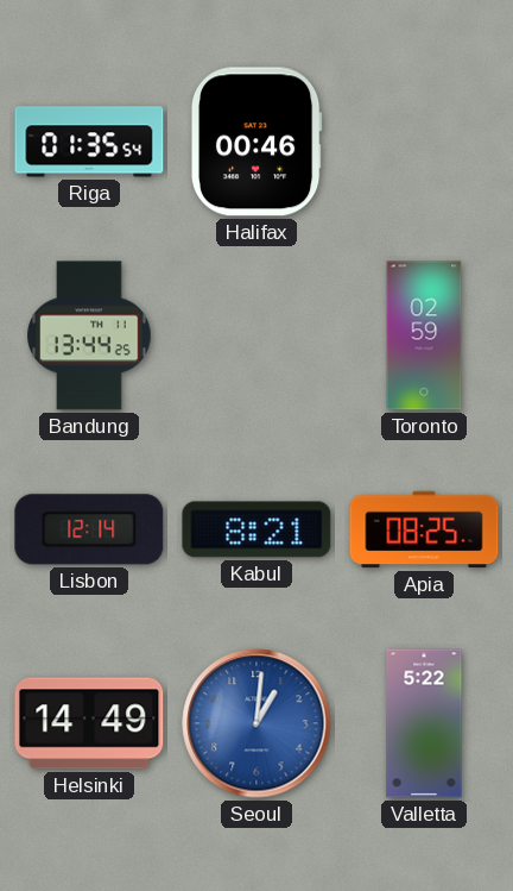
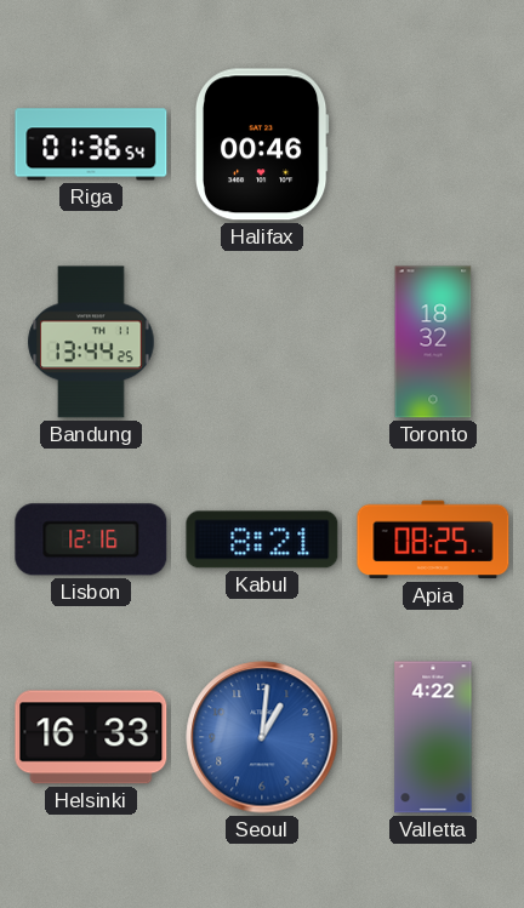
Riga: 01:35 -> 01:36
Toronto: 02:59 -> 18:32
Lisbon: 12:14 -> 12:16
Helsinki: 14:49 -> 16:33
Valletta: 5:22 -> 4:22
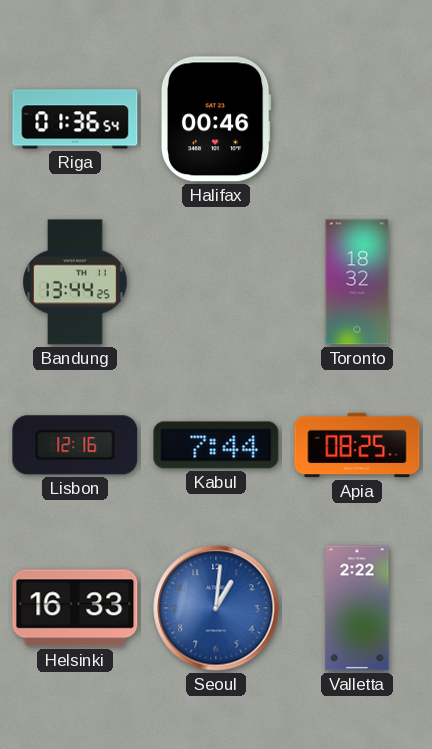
Kabul: 8:21 -> 7:44
Valletta: 4:22 -> 2:22
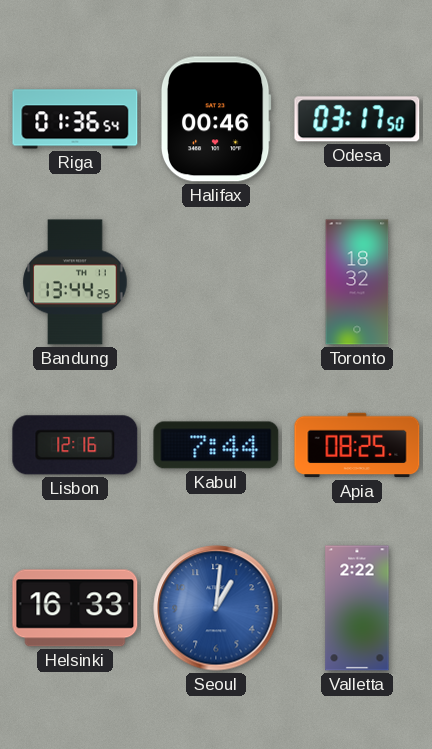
Odesa: none -> 03:17
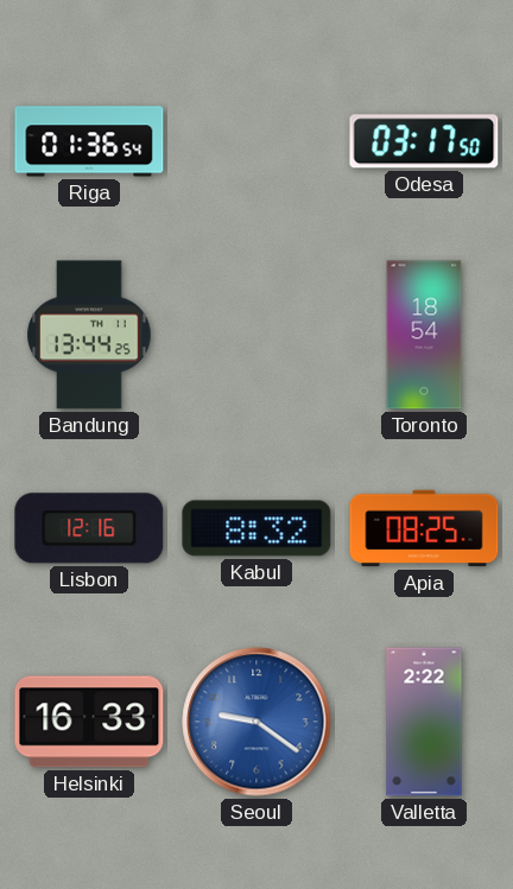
Halifax: 00:46 -> none
Toronto: 18:32 -> 18:54
Kabul: 7:44 -> 8:32
Seoul: 1:01 -> 9:21
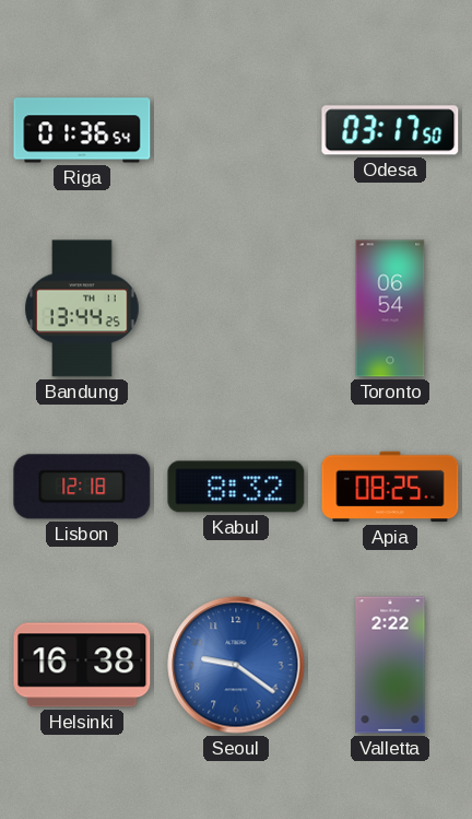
Toronto: 18:54 -> 06:54
Lisbon: 12:16 -> 12:18
Helsinki: 16:33 -> 16:38
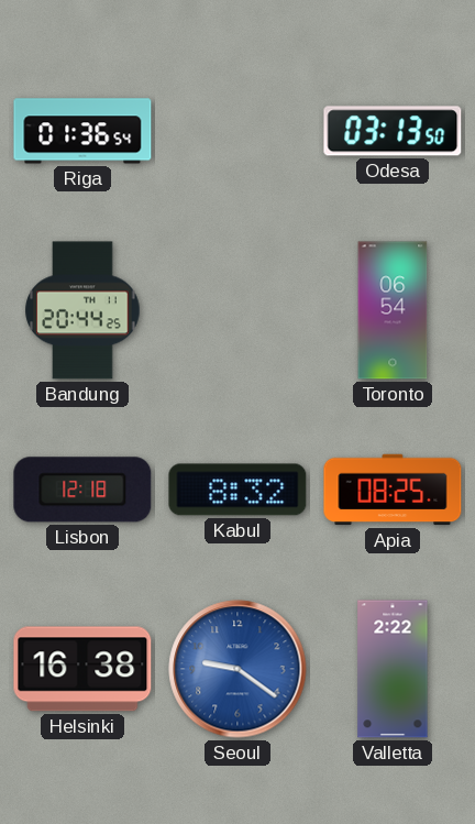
Odesa: 03:17 -> 03:13
Bandung: 13:44 -> 20:44
